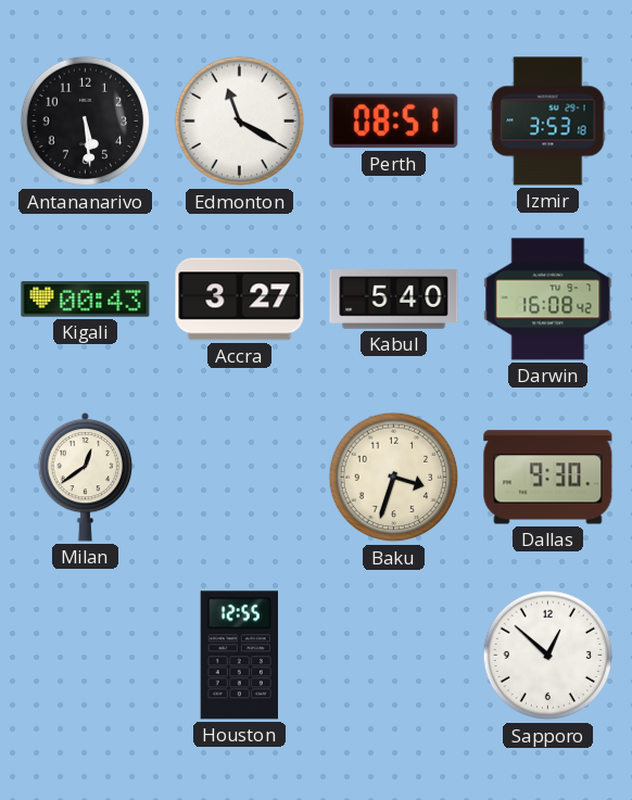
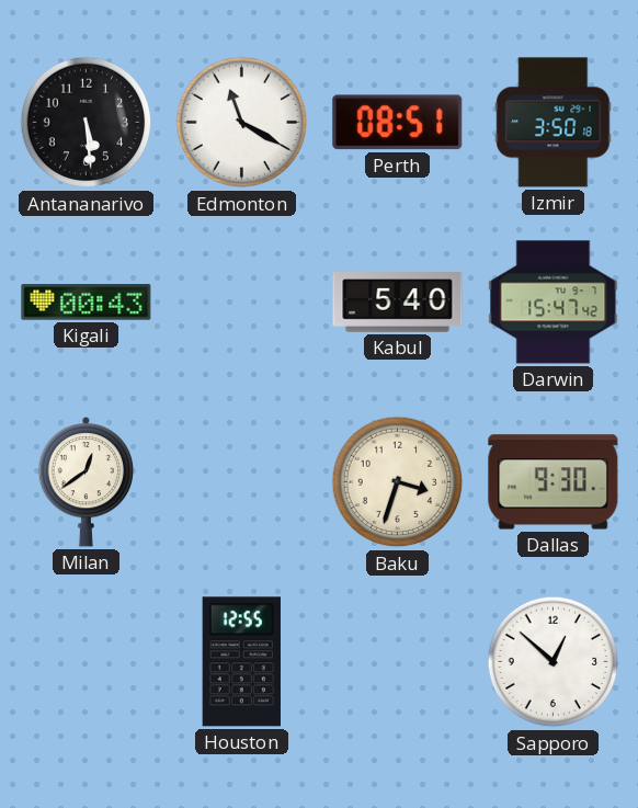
Izmir: 3:53 -> 3:50
Accra: 3:27 -> none
Darwin: 16:08 -> 15:47
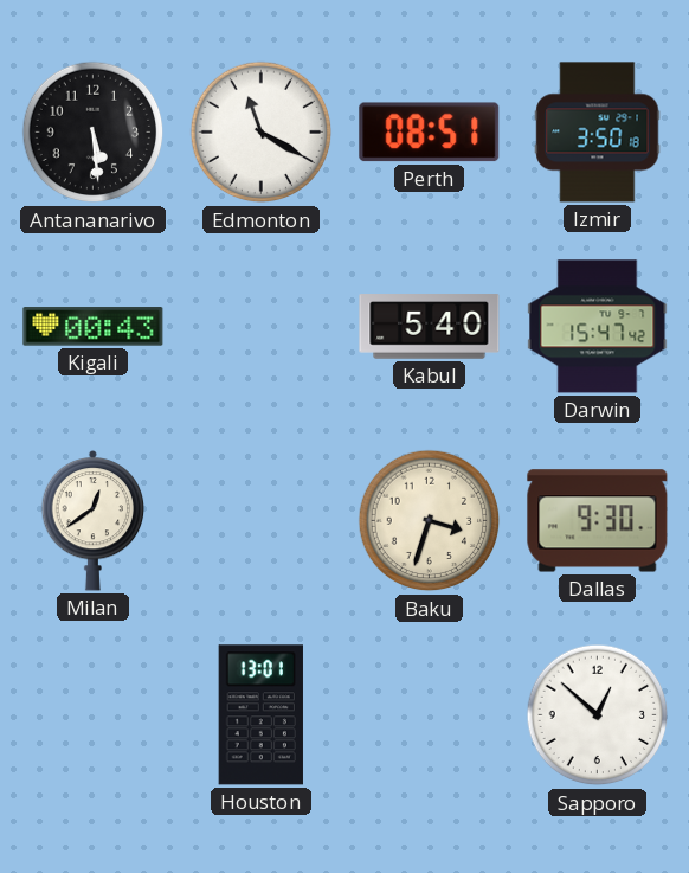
Houston: 12:55 -> 13:01
